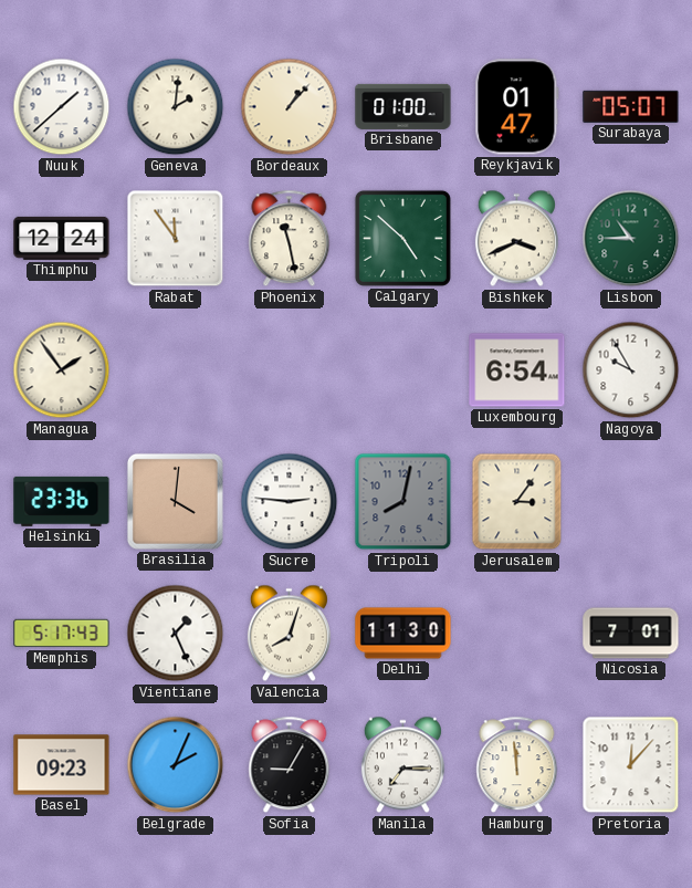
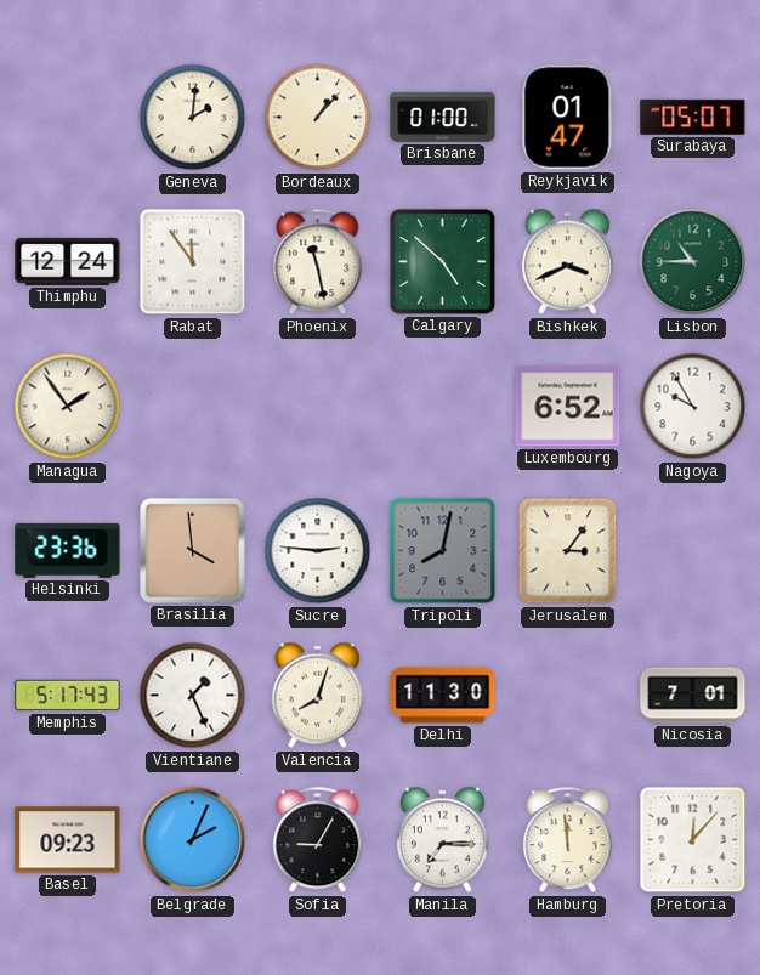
Nuuk: 1:38 -> none
Luxembourg: 6:54 -> 6:52
Brasilia: 4:01 -> 3:59
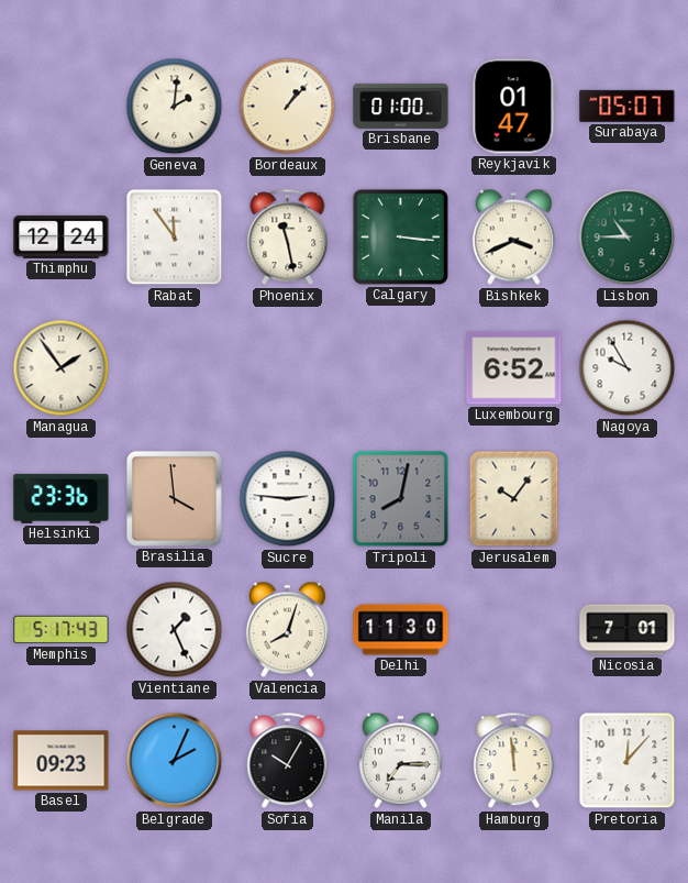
Calgary: 4:52 -> 3:16
Jerusalem: 3:06 -> 10:06
Sofia: 9:05 -> 10:05
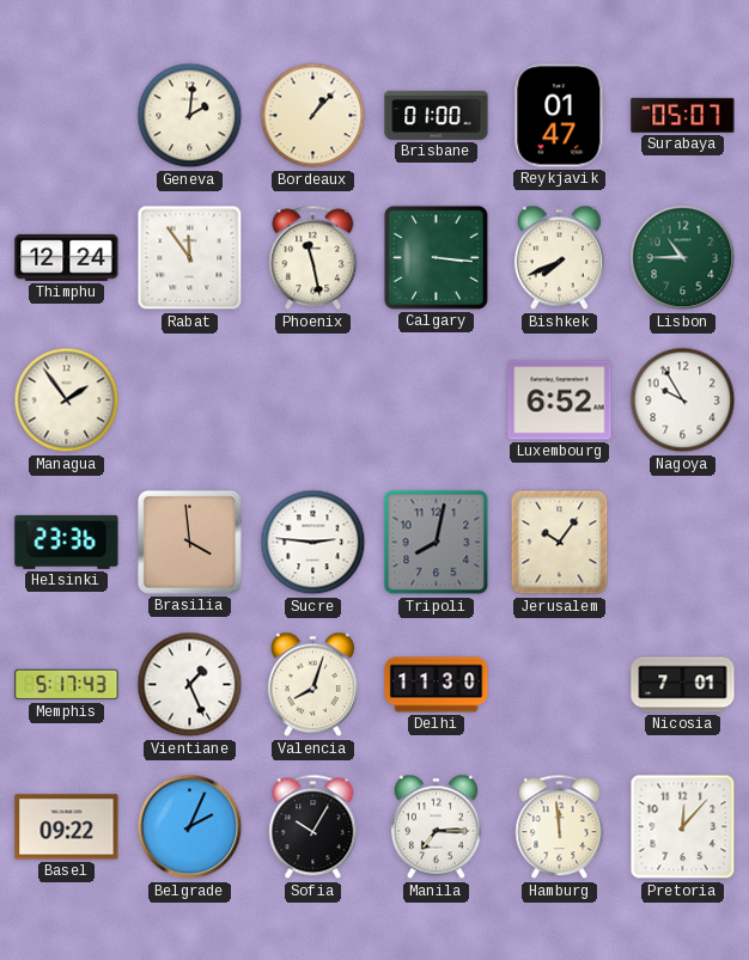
Bishkek: 3:41 -> 7:41
Basel: 09:23 -> 09:22
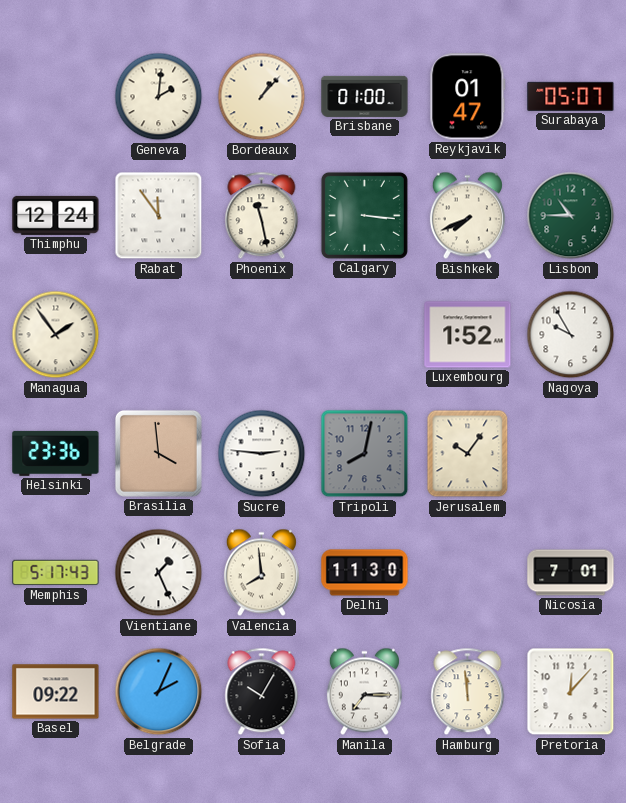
Luxembourg: 6:52 -> 1:52
Valencia: 8:03 -> 7:59
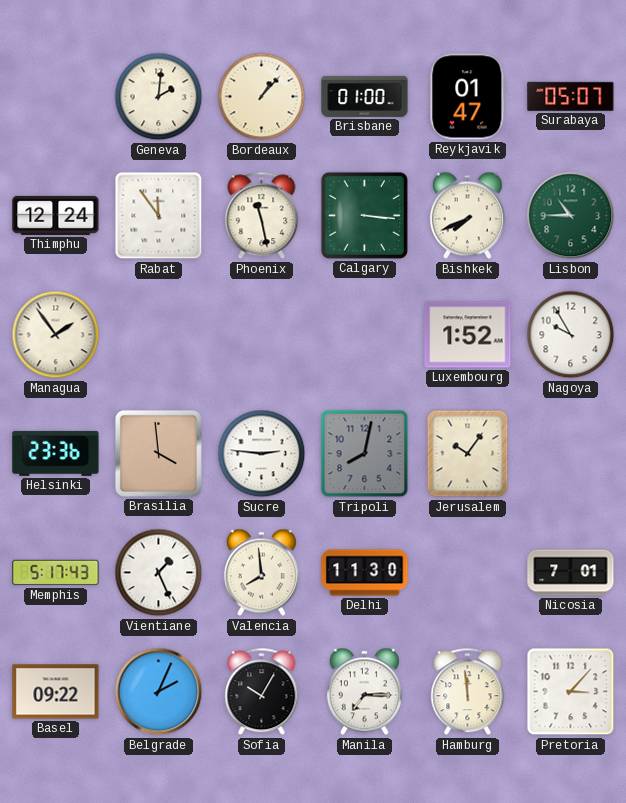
Pretoria: 12:07 -> 3:07
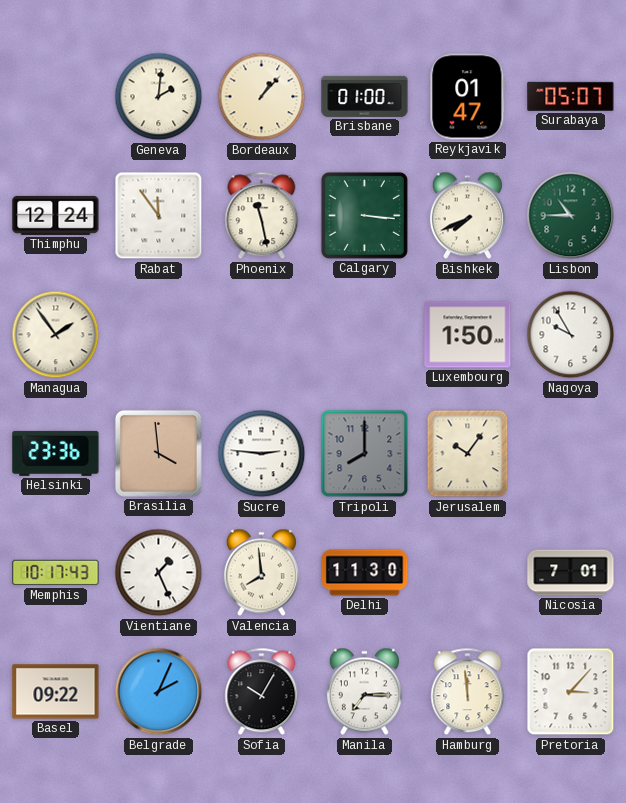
Luxembourg: 1:52 -> 1:50
Tripoli: 8:02 -> 8:00
Memphis: 5:17 -> 10:17
